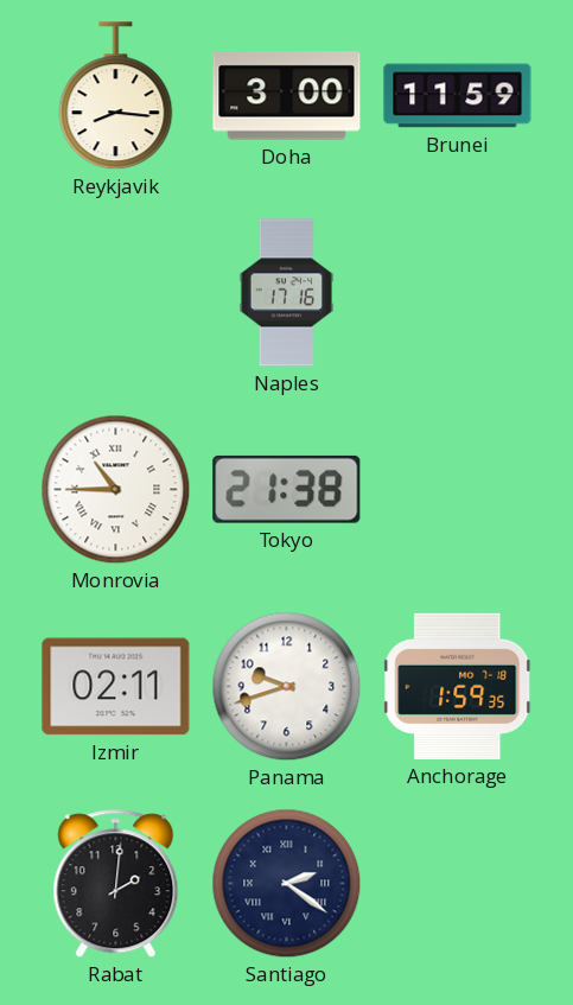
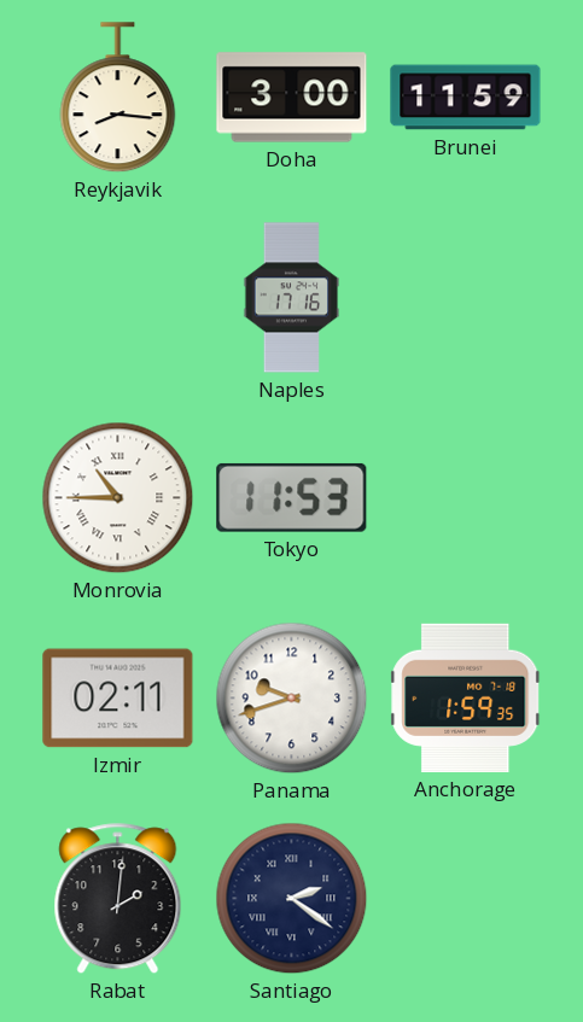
Tokyo: 21:38 -> 11:53
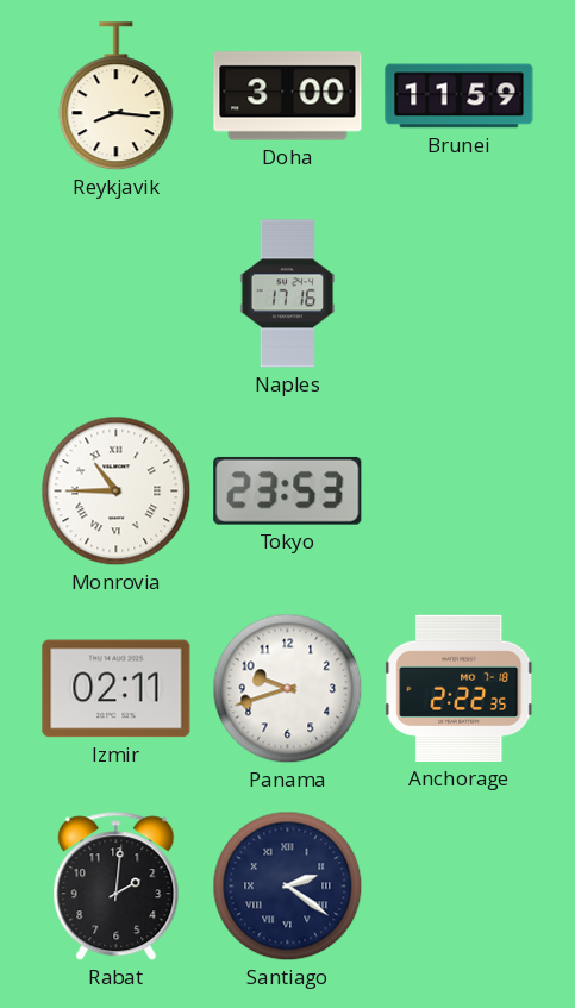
Tokyo: 11:53 -> 23:53
Anchorage: 1:59 -> 2:22
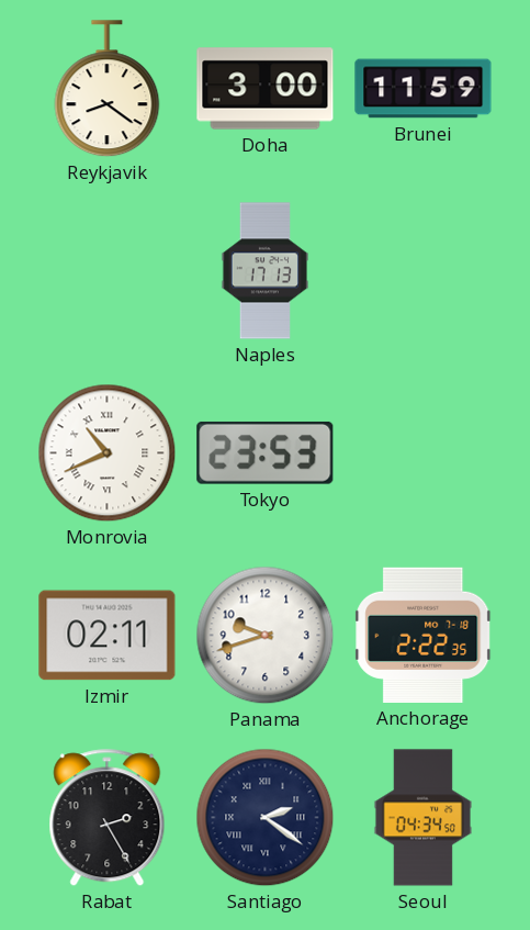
Reykjavik: 8:16 -> 8:21
Naples: 17:16 -> 17:13
Monrovia: 10:45 -> 10:41
Rabat: 2:01 -> 2:25
Seoul: none -> 04:34
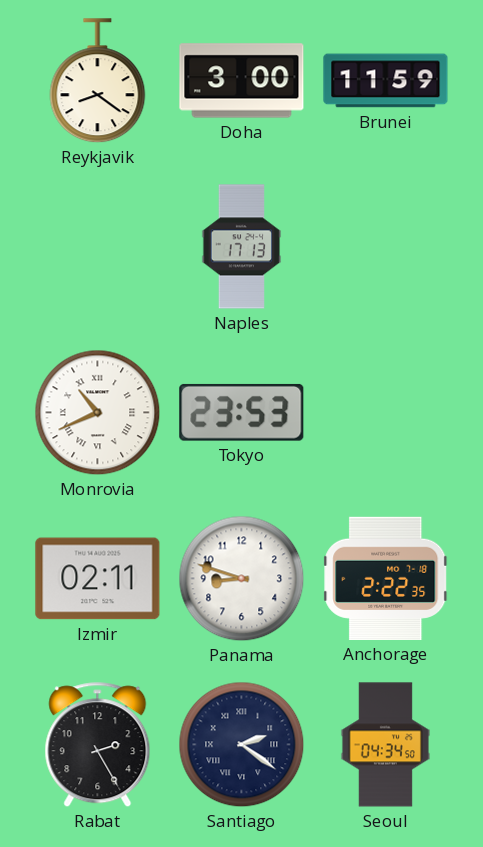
Panama: 9:42 -> 8:48
